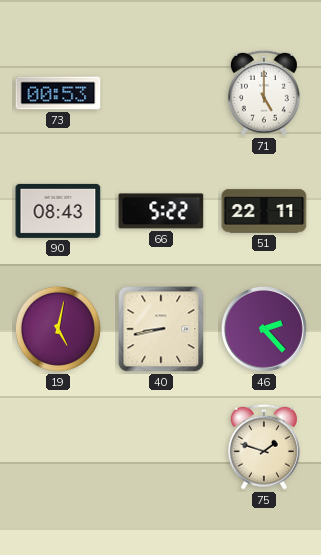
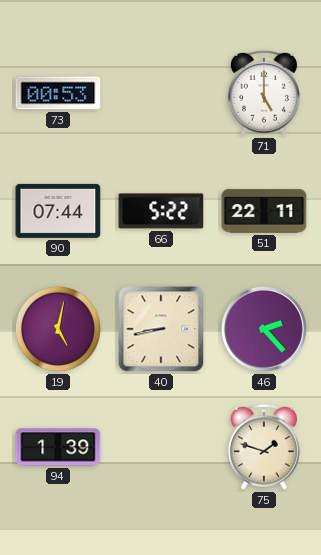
90: 08:43 -> 07:44
94: none -> 1:39
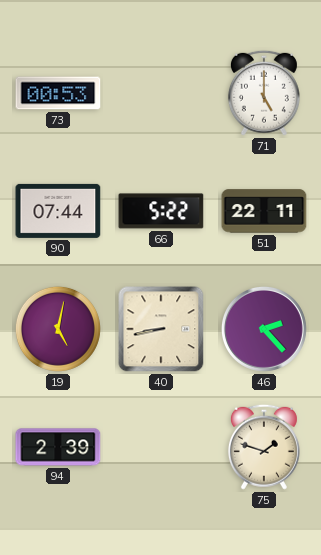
94: 1:39 -> 2:39
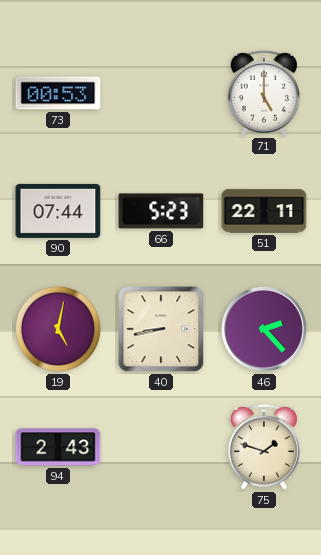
66: 5:22 -> 5:23
94: 2:39 -> 2:43
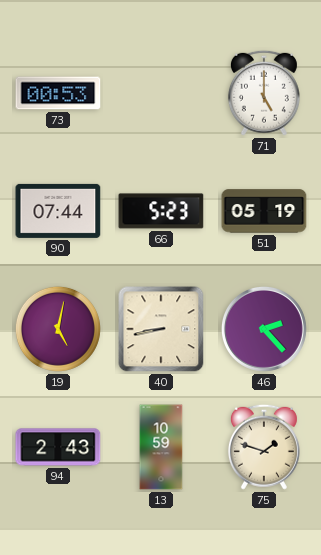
51: 22:11 -> 05:19
13: none -> 10:59
